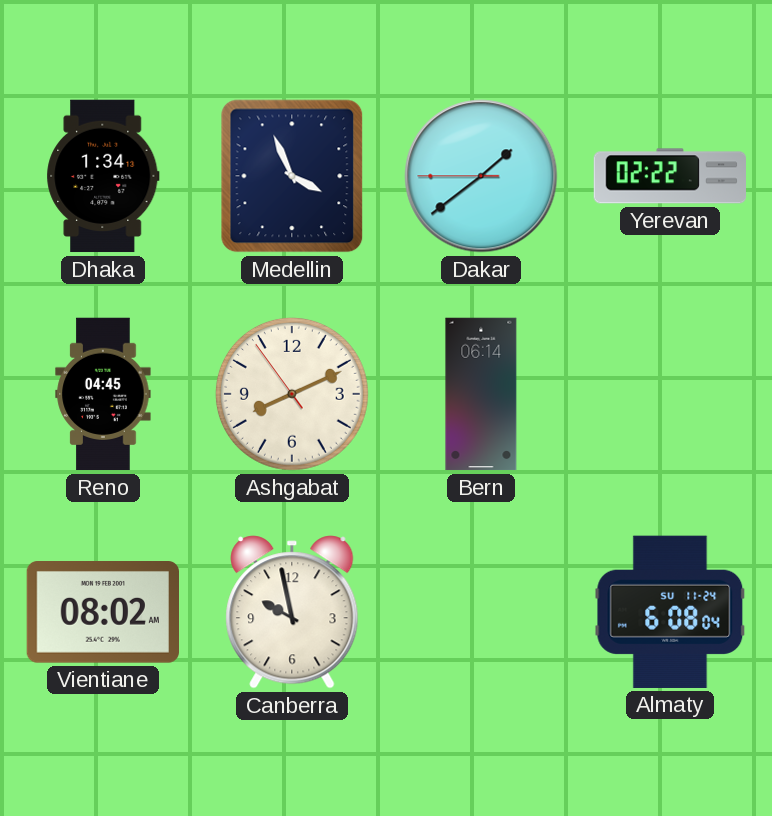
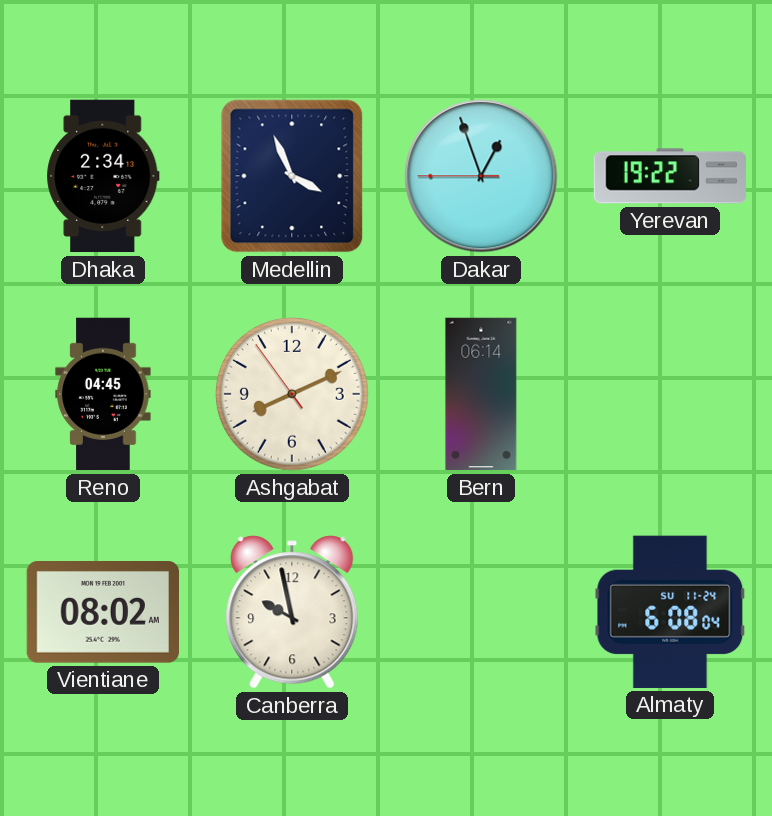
Dhaka: 1:34 -> 2:34
Dakar: 1:38 -> 12:56
Yerevan: 02:22 -> 19:22
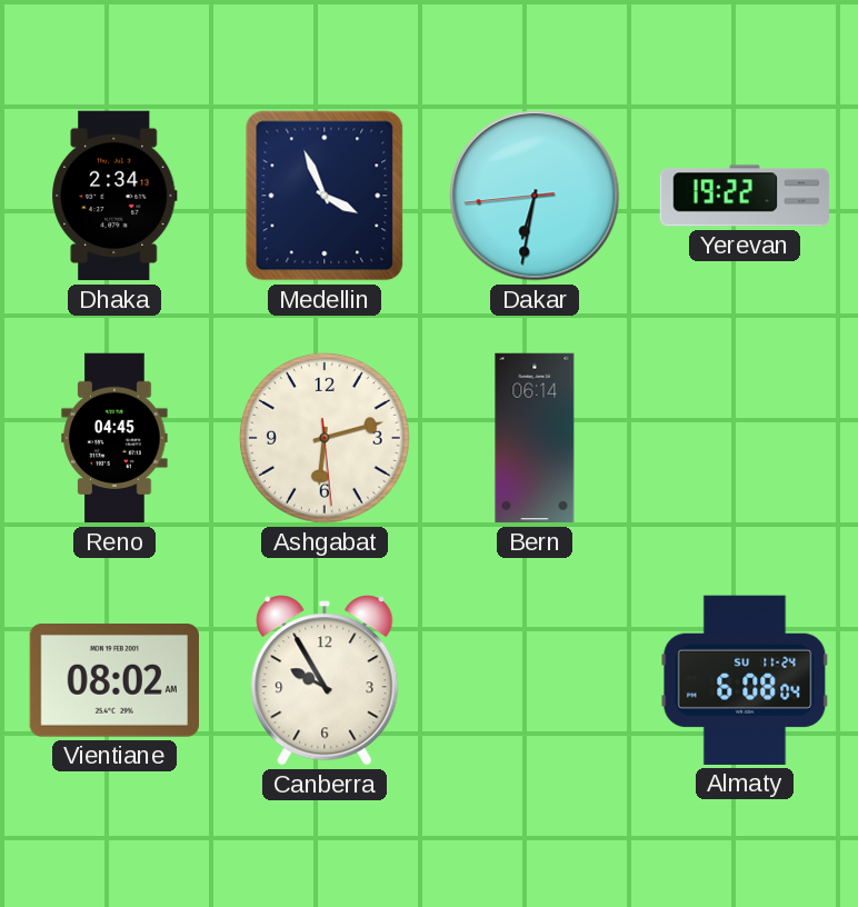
Dakar: 12:56 -> 6:31
Ashgabat: 8:10 -> 6:12
Canberra: 9:58 -> 9:55
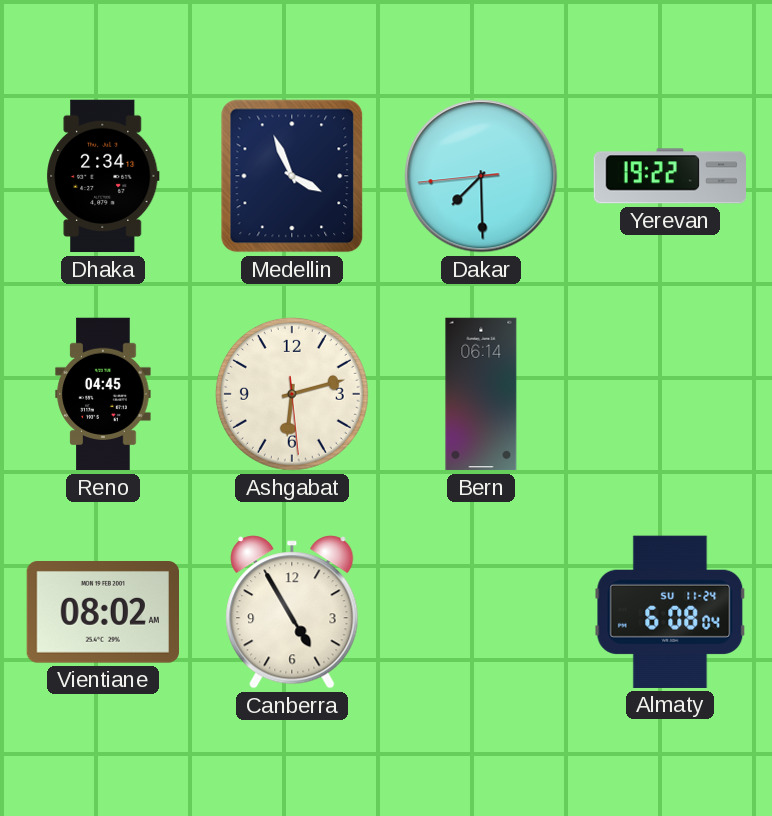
Dakar: 6:31 -> 7:29
Canberra: 9:55 -> 4:55
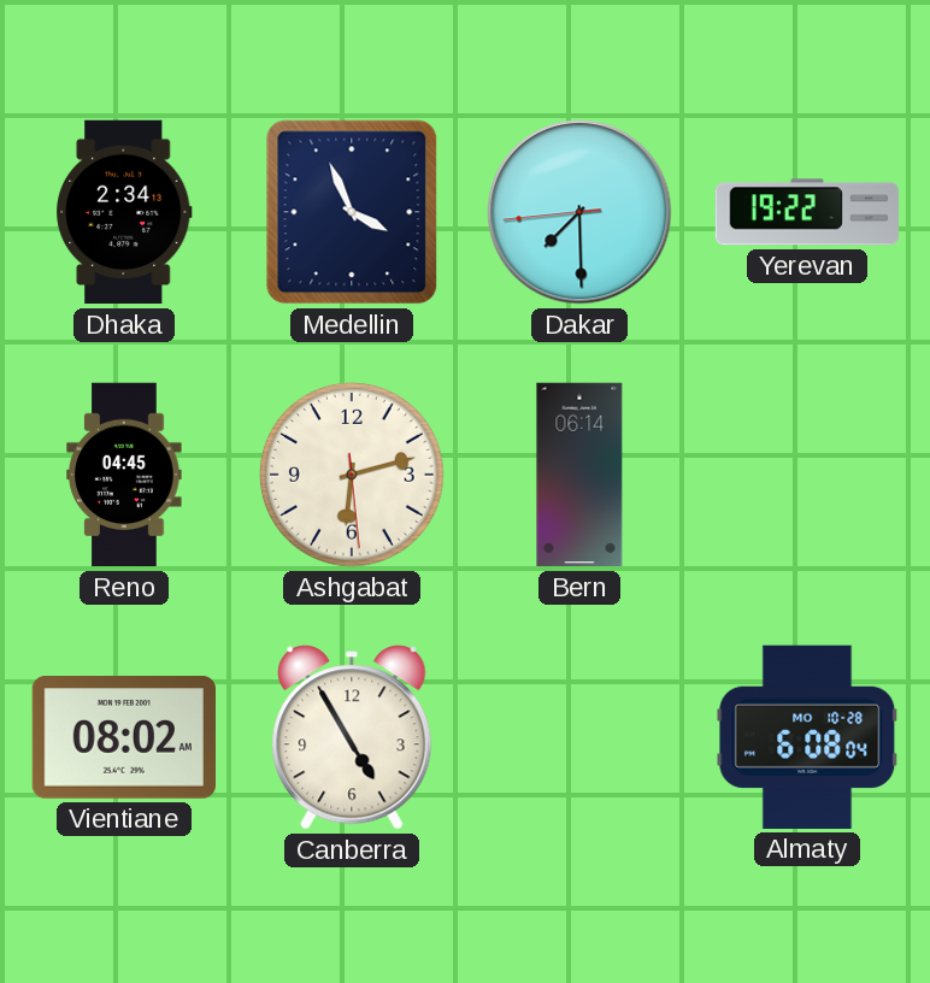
Almaty date: SU 11-24 -> MO 10-28
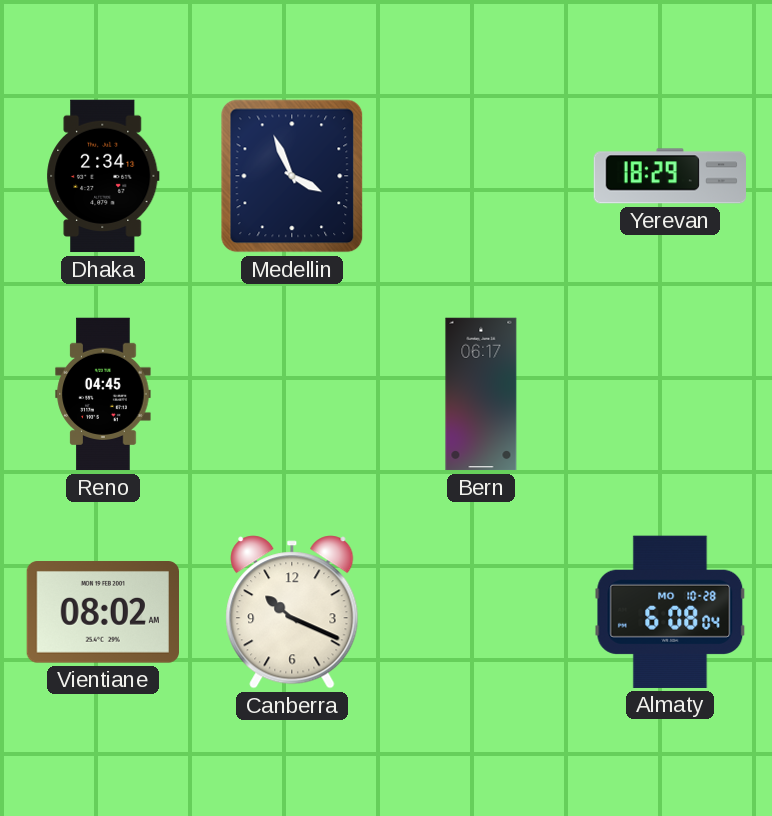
Dakar: 7:29 -> none
Yerevan: 19:22 -> 18:29
Ashgabat: 6:12 -> none
Bern: 06:14 -> 06:17
Canberra: 4:55 -> 10:19
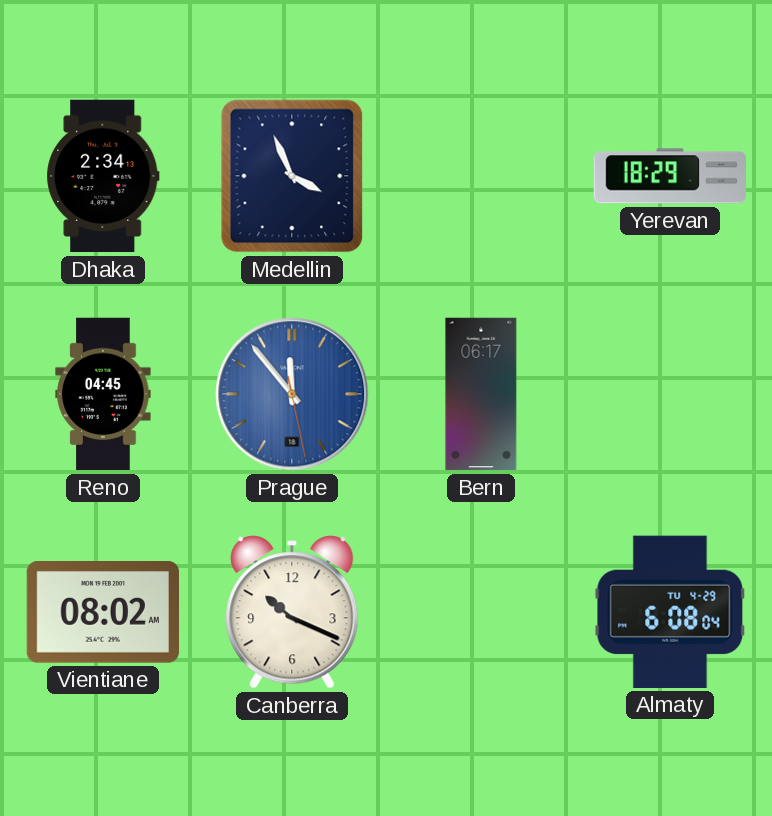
Prague: none -> 11:53
Almaty date: MO 10-28 -> TU 4-29
